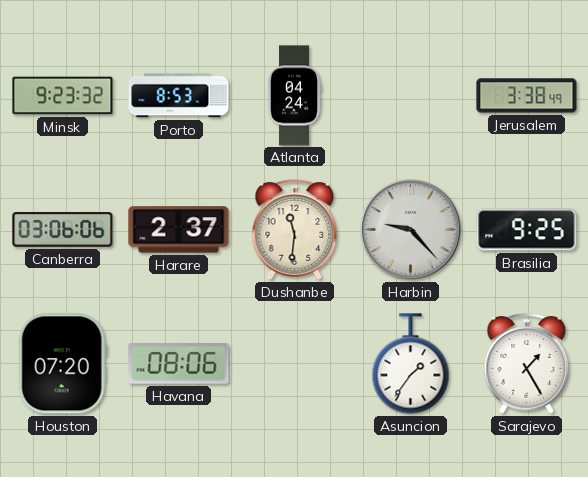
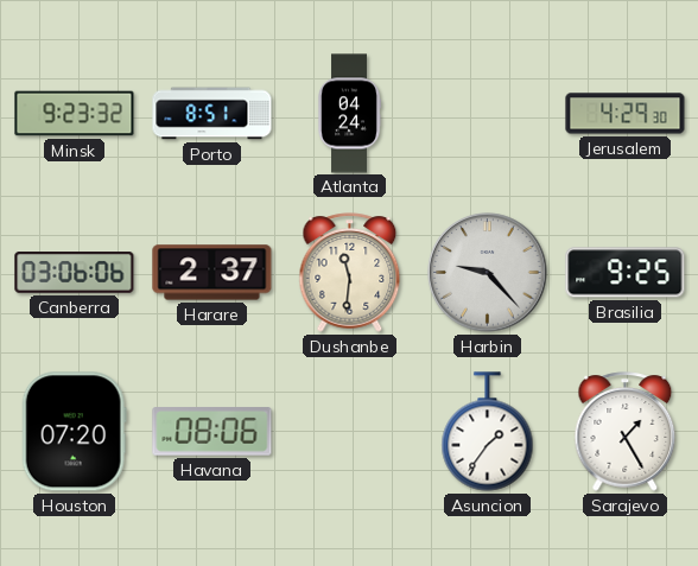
Porto: 8:53 -> 8:51
Jerusalem: 3:38 -> 4:29
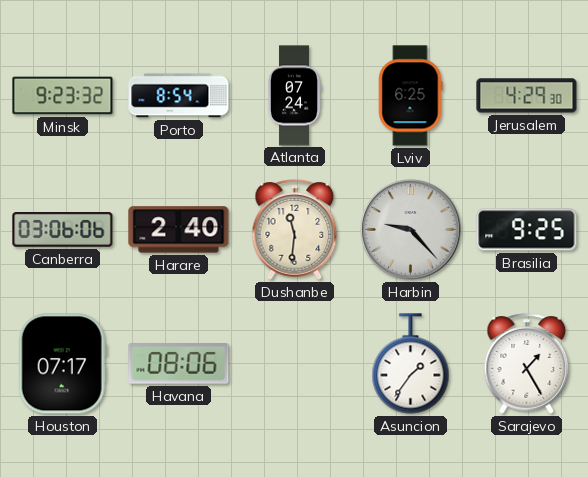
Porto: 8:51 -> 8:54
Atlanta: 04:24 -> 07:24
Lviv: none -> 6:25
Harare: 2:37 -> 2:40
Houston: 07:20 -> 07:17
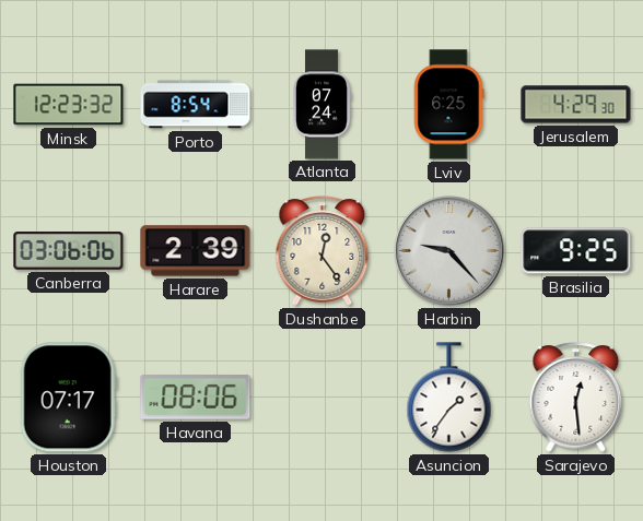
Minsk: 9:23 -> 12:23
Harare: 2:40 -> 2:39
Dushanbe: 11:31 -> 12:24
Sarajevo: 1:25 -> 12:29
